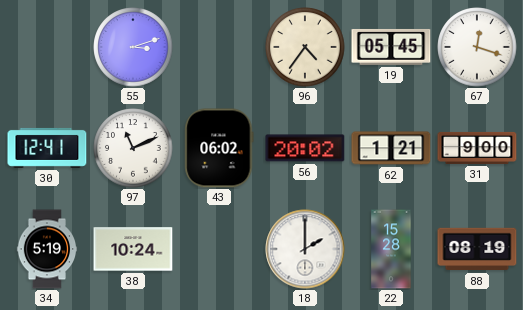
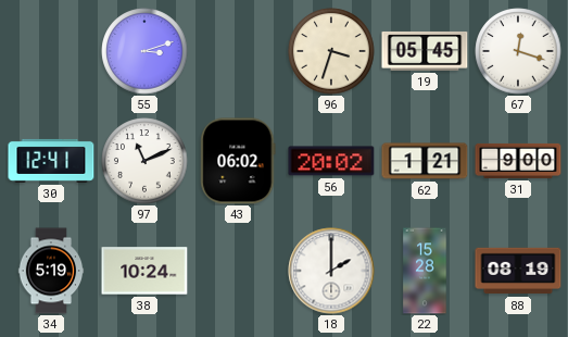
96: 4:36 -> 3:33
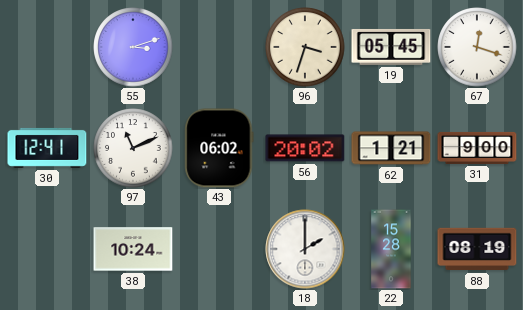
34: 5:19 -> none
